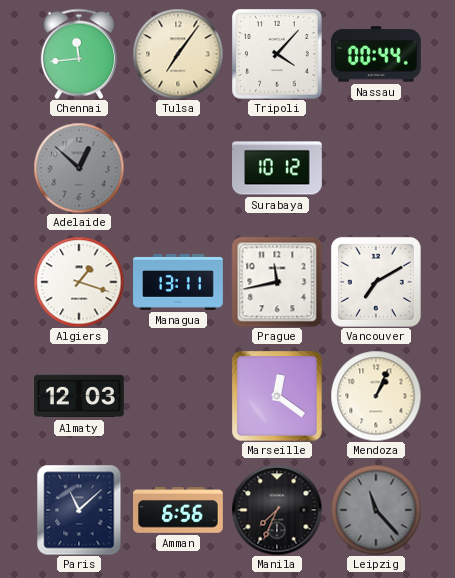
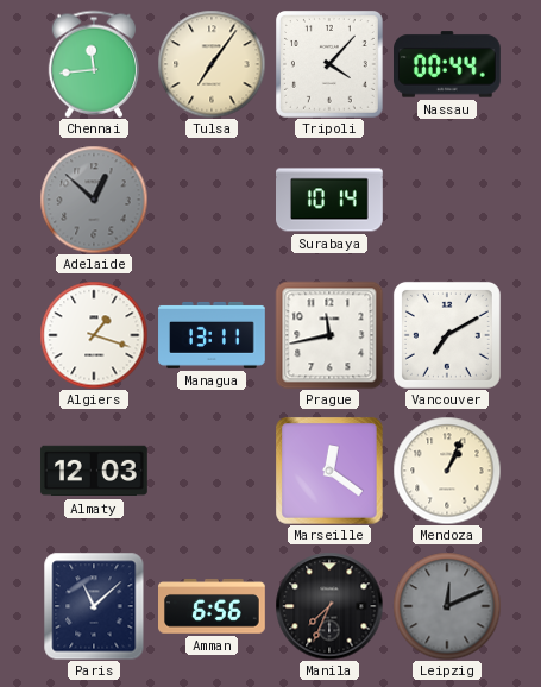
Surabaya: 10:12 -> 10:14
Leipzig: 11:23 -> 12:11
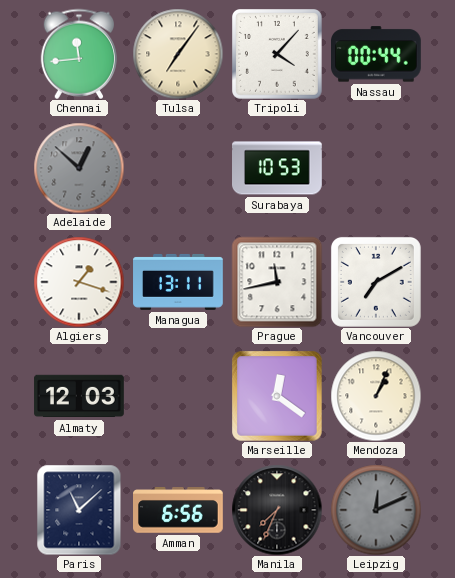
Surabaya: 10:14 -> 10:53
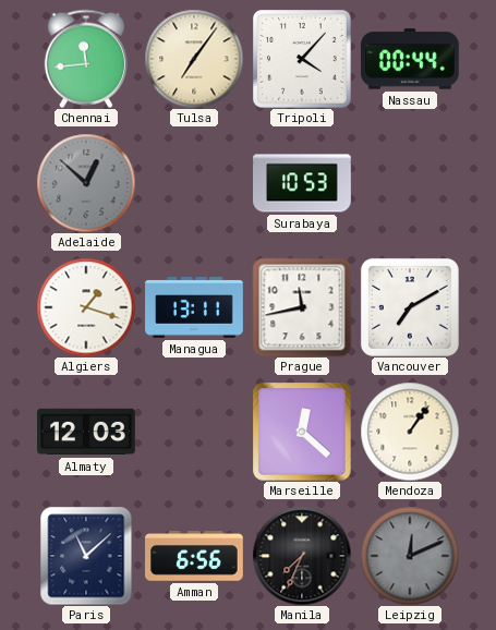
Marseille: 12:21 -> 12:22
Mendoza: 1:04 -> 1:06
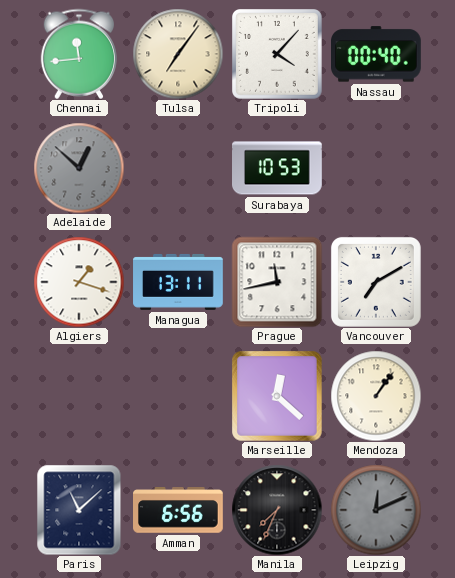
Nassau: 00:44 -> 00:40
Almaty: 12:03 -> none
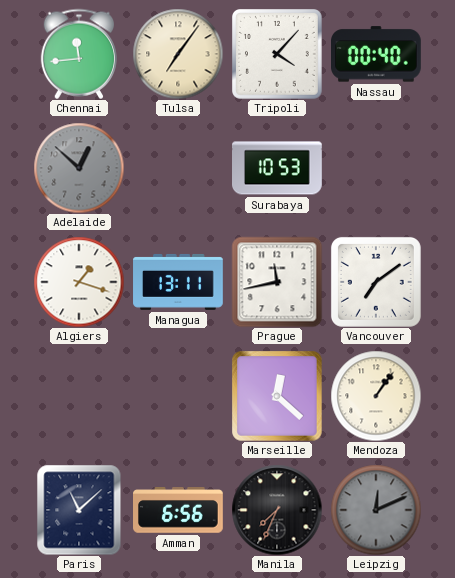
Vancouver: 7:10 -> 7:09
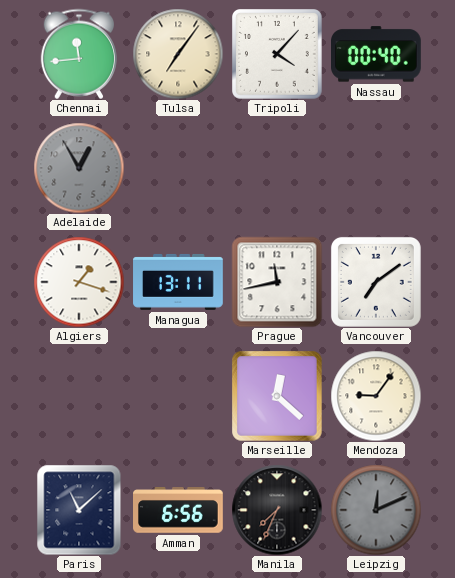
Adelaide: 12:52 -> 12:55
Surabaya: 10:53 -> none
Mendoza: 1:06 -> 9:06
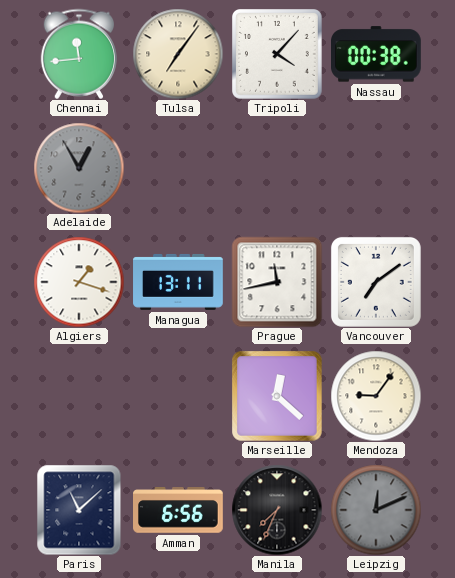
Nassau: 00:40 -> 00:38
